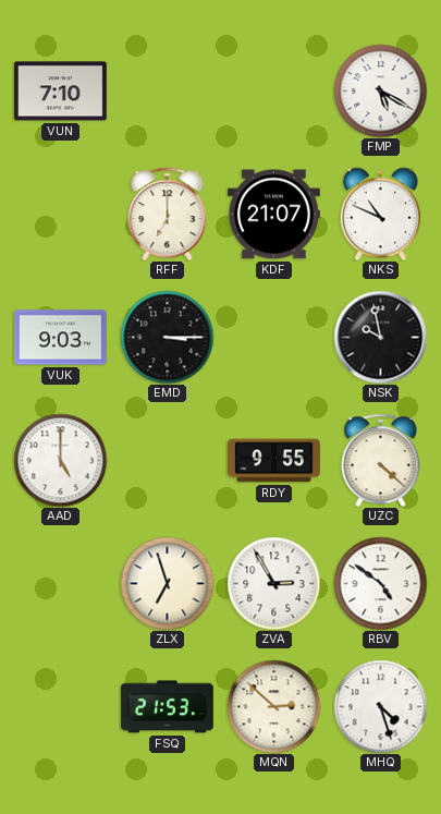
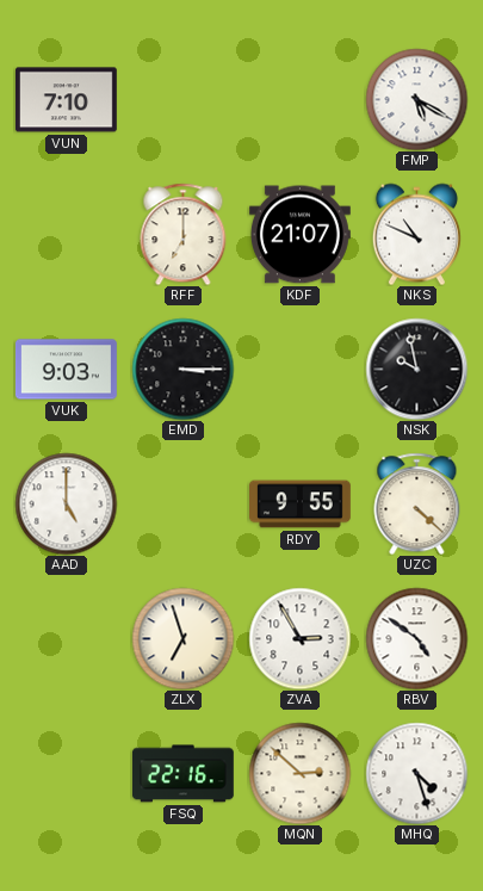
FSQ: 21:53 -> 22:16
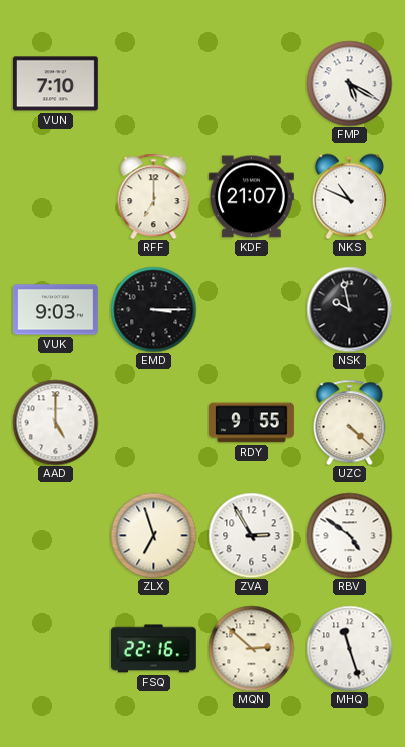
MHQ: 4:27 -> 11:27
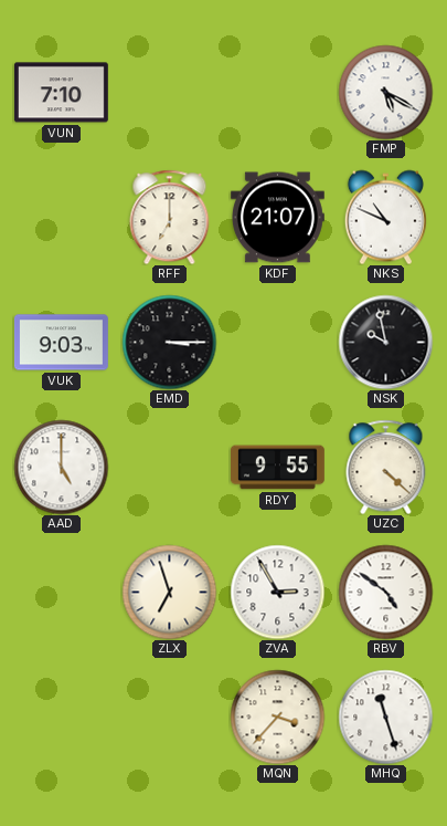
FSQ: 22:16 -> none
MQN: 2:52 -> 3:37
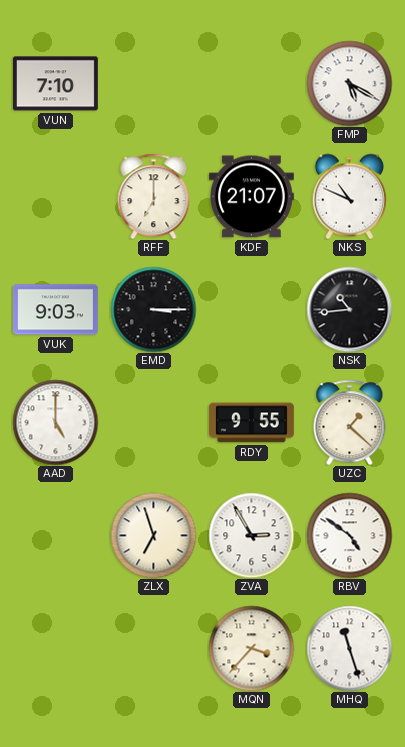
NSK: 9:58 -> 10:44
UZC: 4:22 -> 1:22
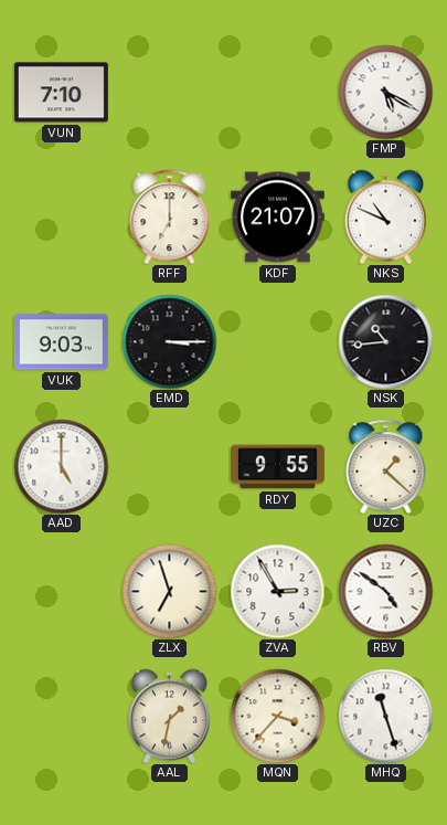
AAL: none -> 1:32
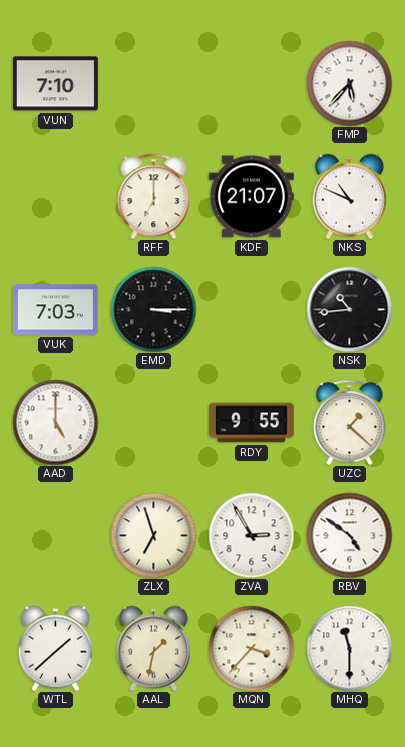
FMP: 5:20 -> 5:37
VUK: 9:03 -> 7:03
WTL: none -> 1:38
MHQ: 11:27 -> 11:30
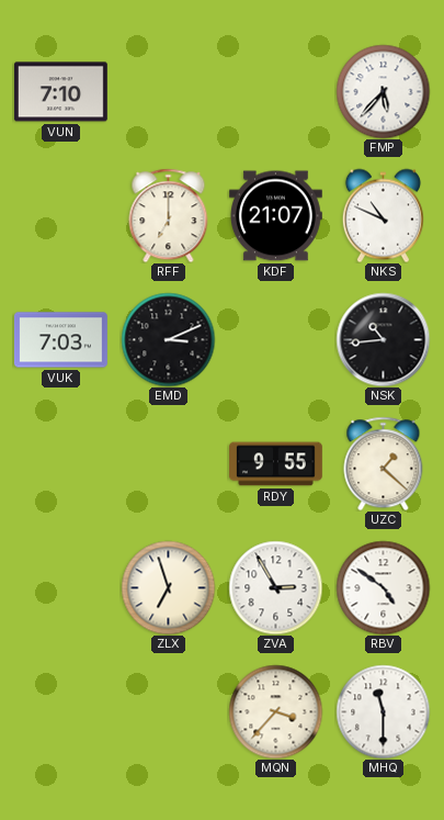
EMD: 3:15 -> 3:11
AAD: 5:00 -> none
WTL: 1:38 -> none
AAL: 1:32 -> none
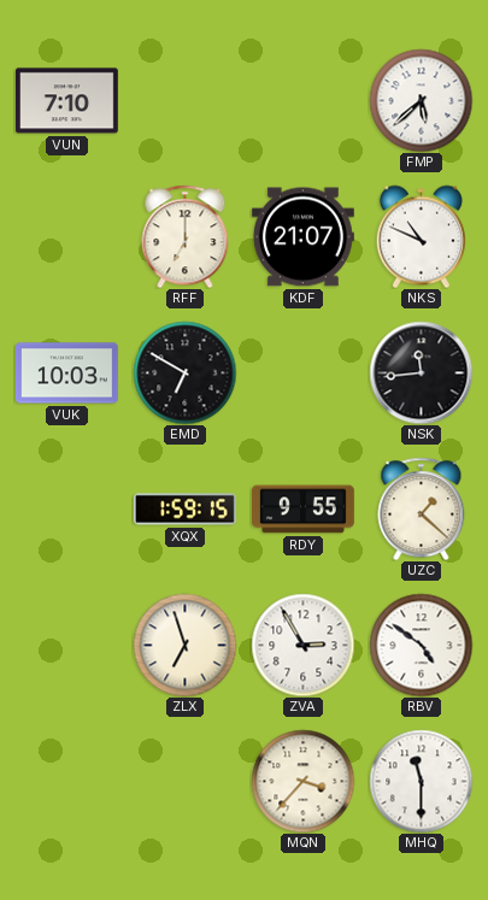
FMP: 5:37 -> 5:38
VUK: 7:03 -> 10:03
EMD: 3:11 -> 6:50
NSK: 10:44 -> 11:44
XQX: none -> 1:59
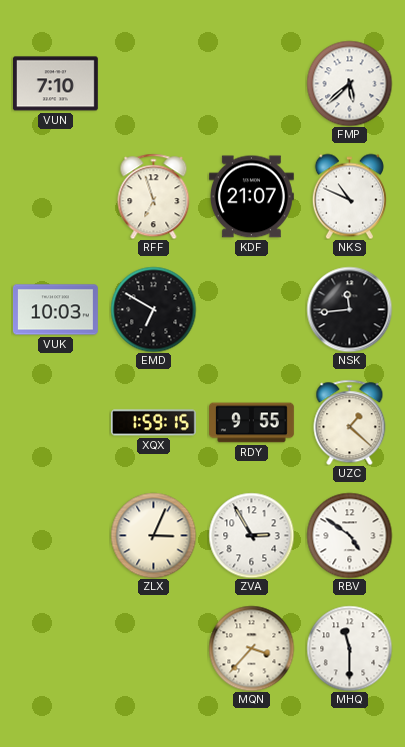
RFF: 7:00 -> 6:57
ZLX: 6:57 -> 3:04
